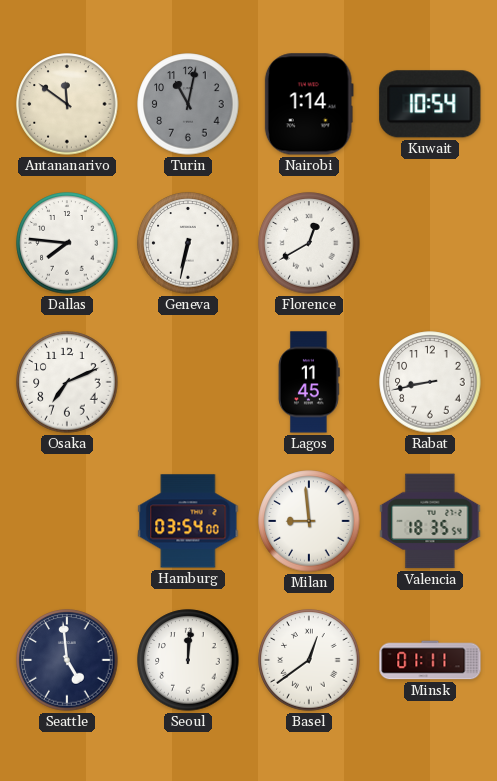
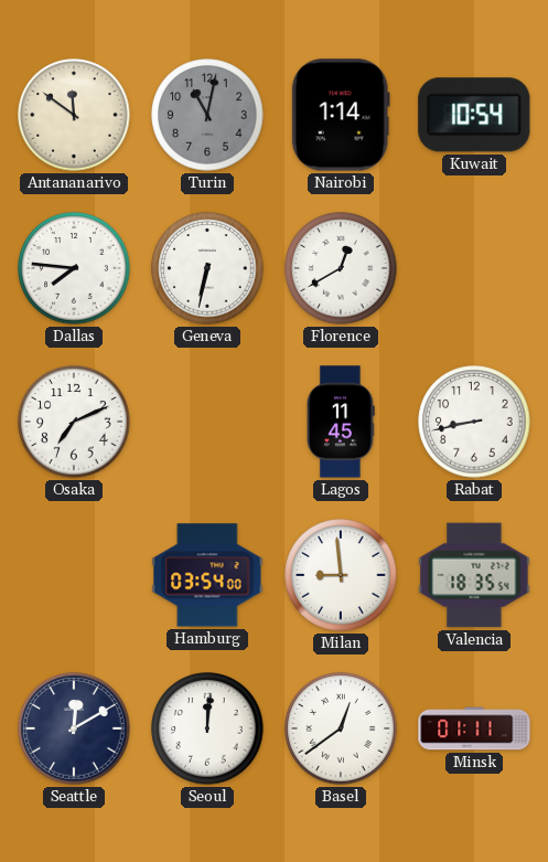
Seattle: 4:59 -> 12:10
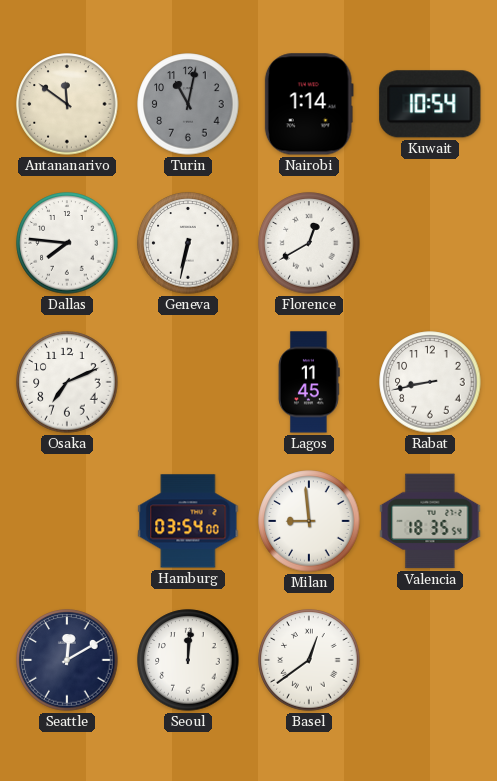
Minsk: 01:11 -> none
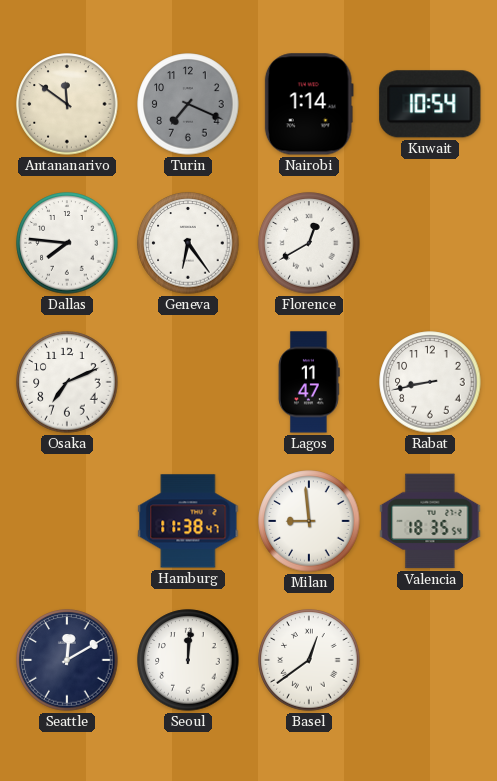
Turin: 11:02 -> 7:19
Geneva: 6:32 -> 6:24
Lagos: 11:45 -> 11:47
Hamburg: 03:54 -> 11:38
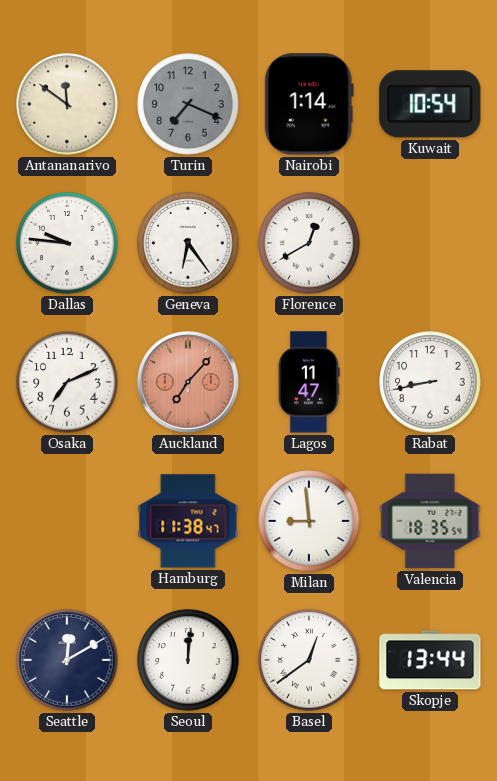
Dallas: 7:46 -> 9:46
Auckland: none -> 7:07
Skopje: none -> 13:44
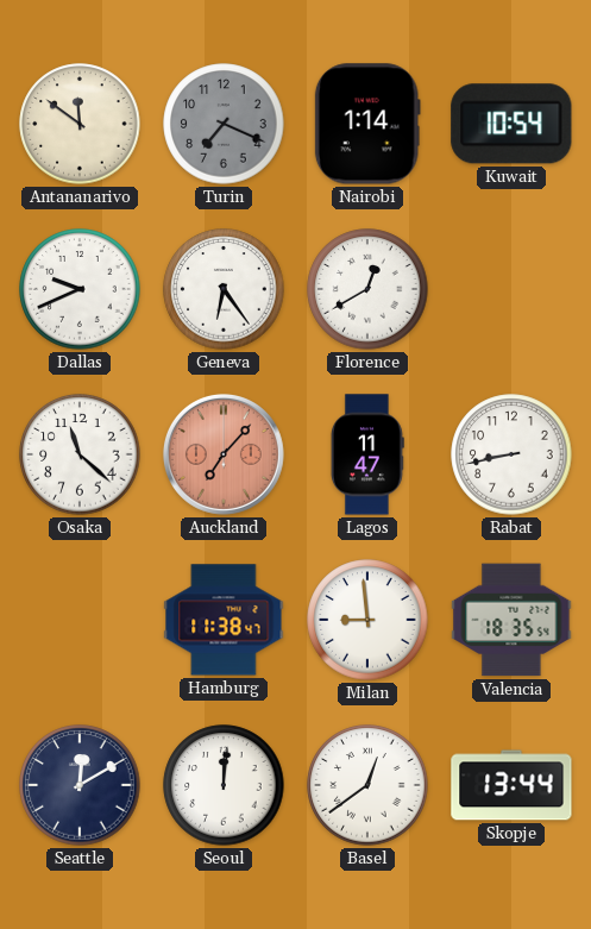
Dallas: 9:46 -> 9:41
Osaka: 7:11 -> 11:22
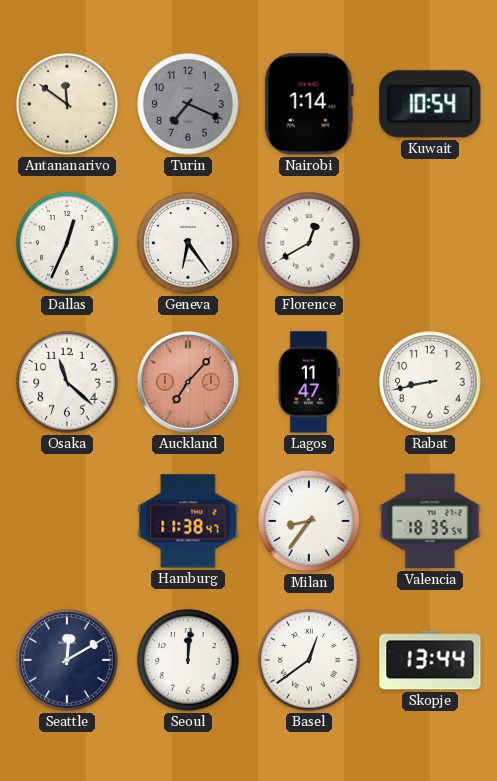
Dallas: 9:41 -> 12:34
Milan: 8:59 -> 8:36
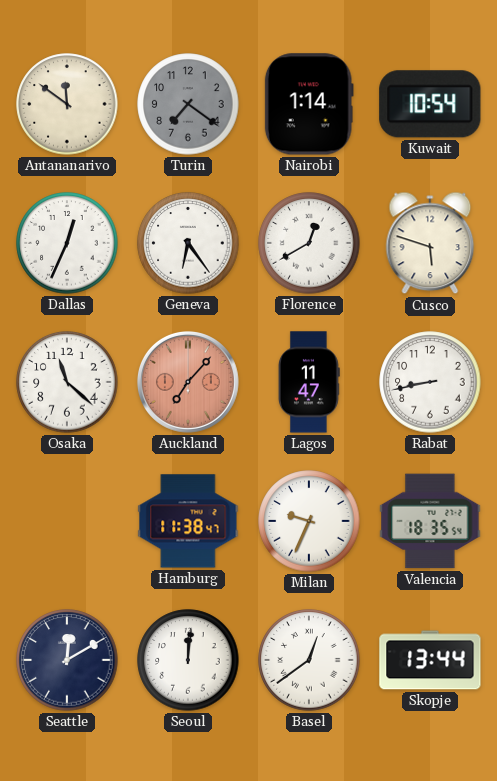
Turin: 7:19 -> 7:21
Cusco: none -> 5:48
Milan: 8:36 -> 9:34
